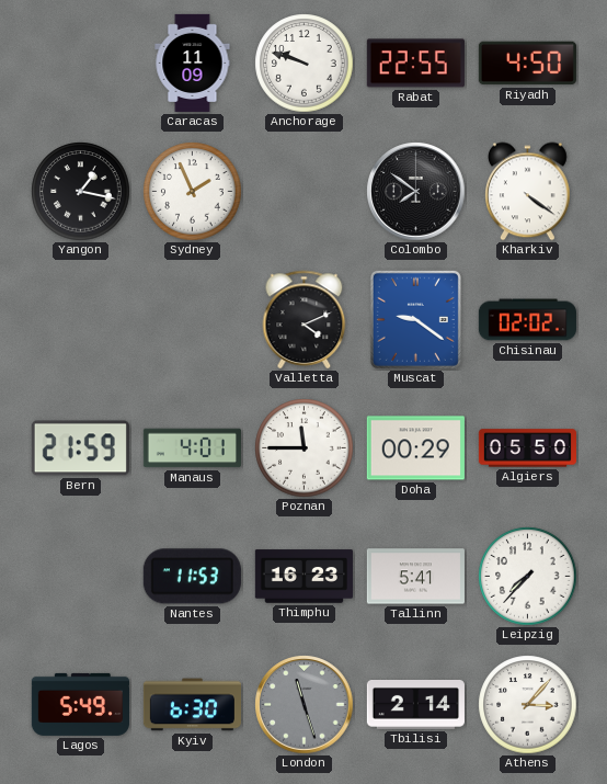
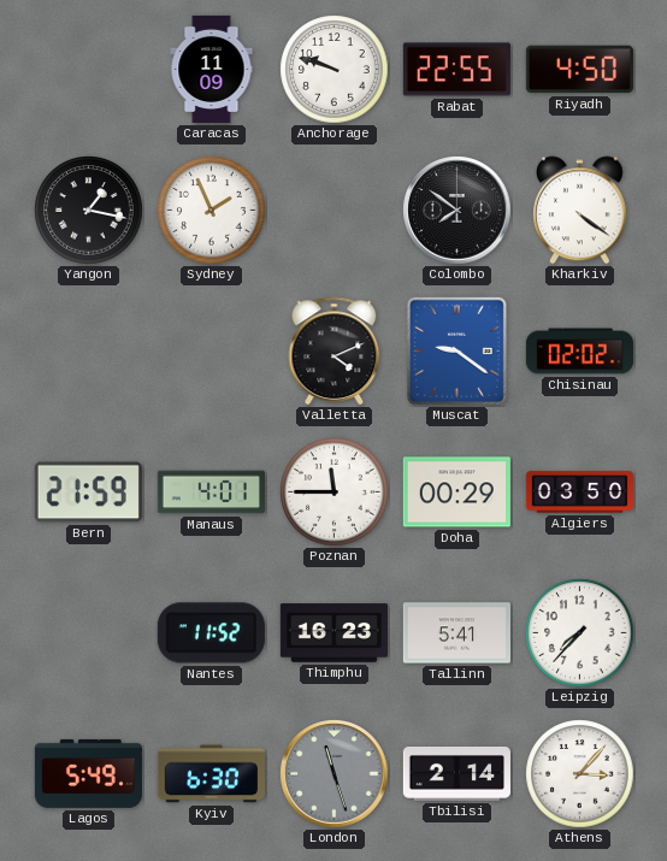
Algiers: 05:50 -> 03:50
Nantes: 11:53 -> 11:52
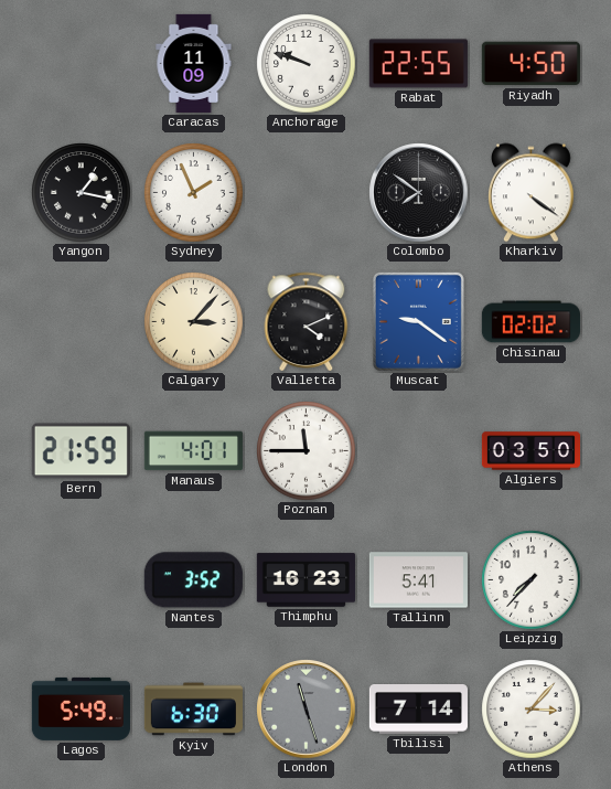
Calgary: none -> 3:07
Doha: 00:29 -> none
Nantes: 11:52 -> 3:52
Tbilisi: 2:14 -> 7:14
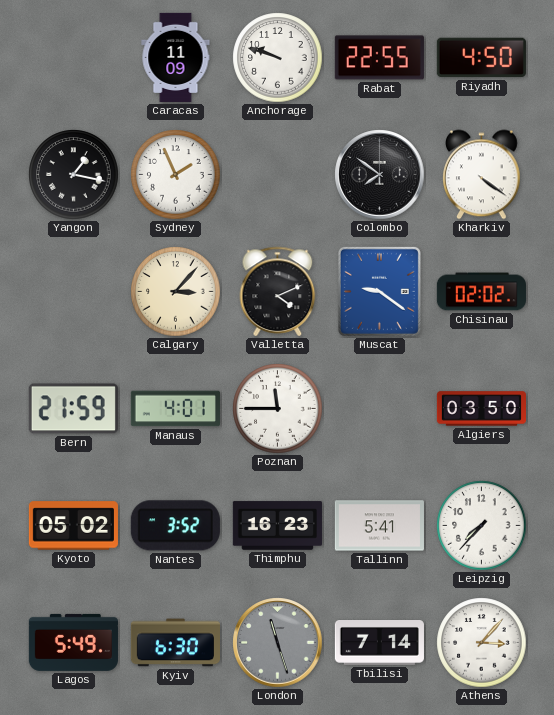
Kyoto: none -> 05:02
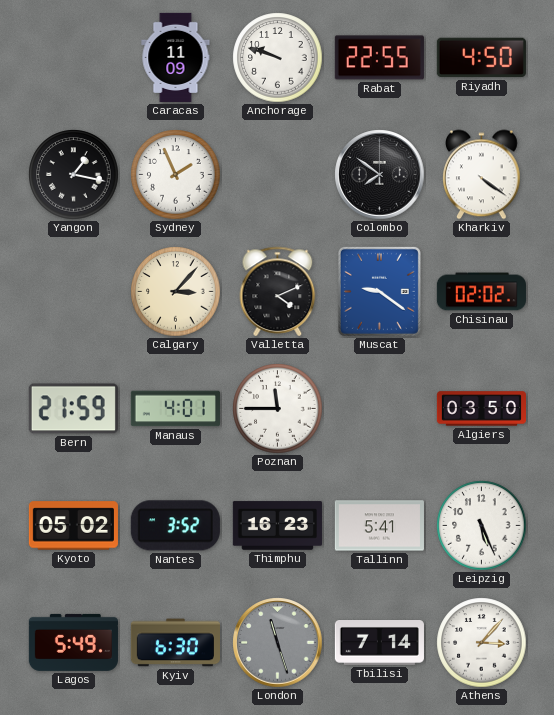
Leipzig: 7:37 -> 5:26
